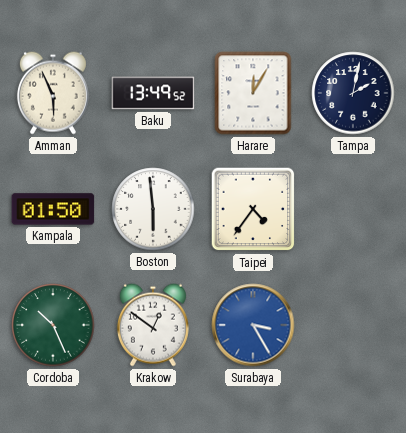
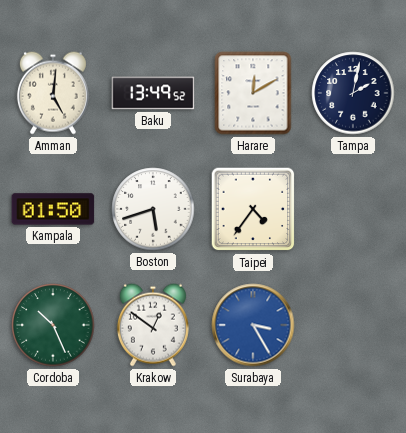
Amman: 5:56 -> 5:01
Harare: 12:05 -> 12:10
Boston: 5:59 -> 5:42
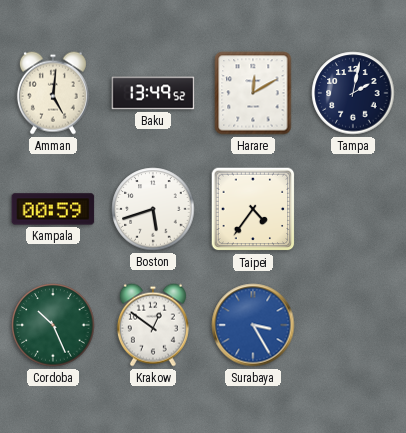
Kampala: 01:50 -> 00:59
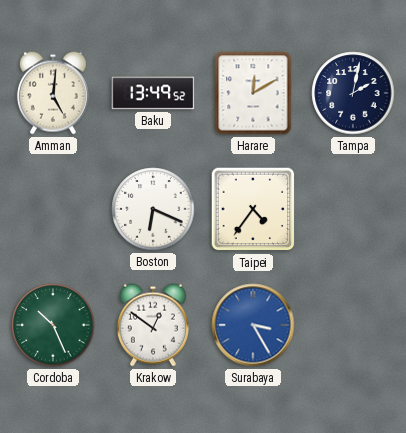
Kampala: 00:59 -> none
Boston: 5:42 -> 6:19
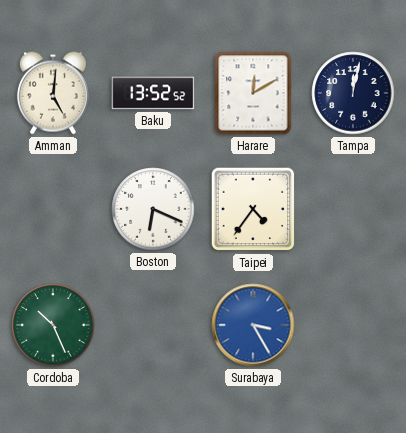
Baku: 13:49 -> 13:52
Tampa: 2:02 -> 12:02
Krakow: 12:51 -> none
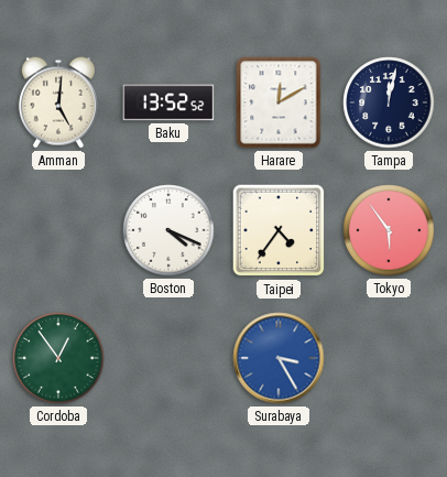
Boston: 6:19 -> 4:19
Tokyo: none -> 5:54
Cordoba: 10:26 -> 12:54
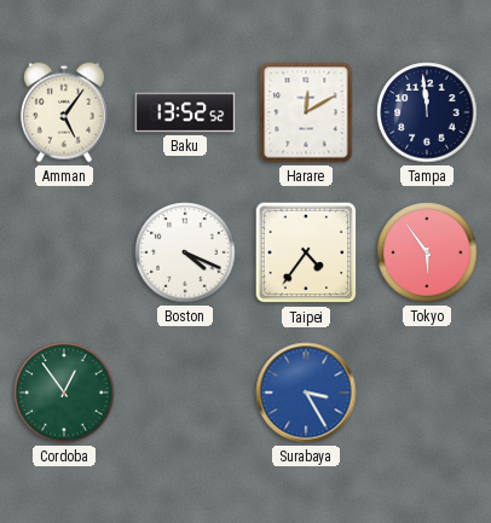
Amman: 5:01 -> 5:06
Tampa: 12:02 -> 11:59
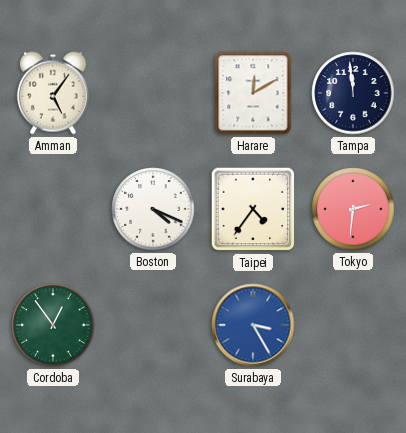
Baku: 13:52 -> none
Tokyo: 5:54 -> 2:31
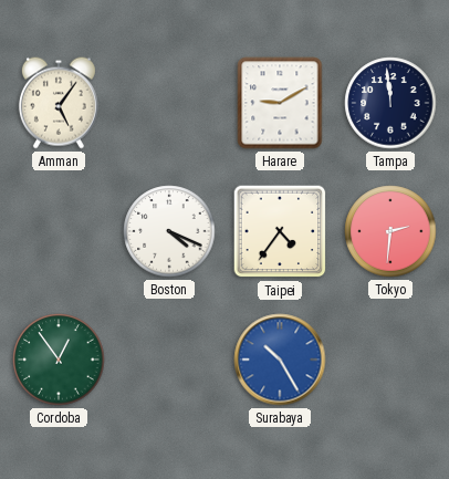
Harare: 12:10 -> 9:10
Surabaya: 3:25 -> 10:25
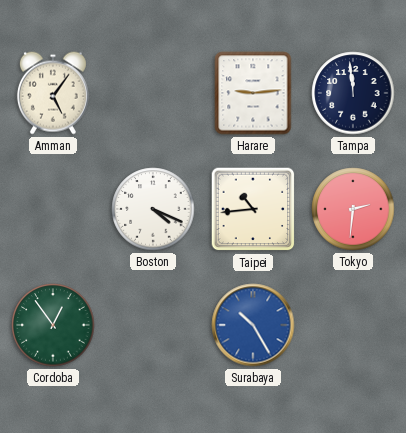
Harare: 9:10 -> 9:14
Taipei: 4:36 -> 10:44
